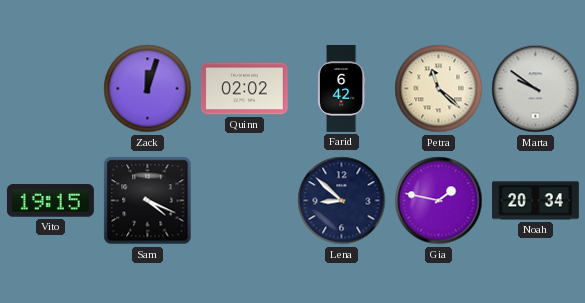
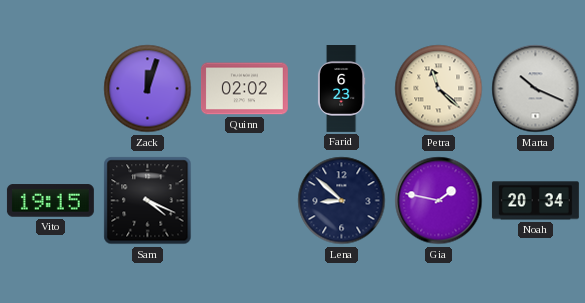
Farid: 6:42 -> 6:23
Marta: 9:51 -> 10:19
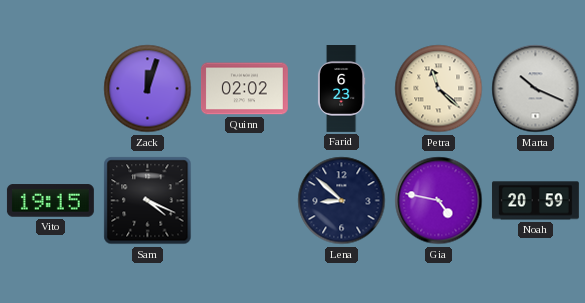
Gia: 1:47 -> 4:47
Noah: 20:34 -> 20:59
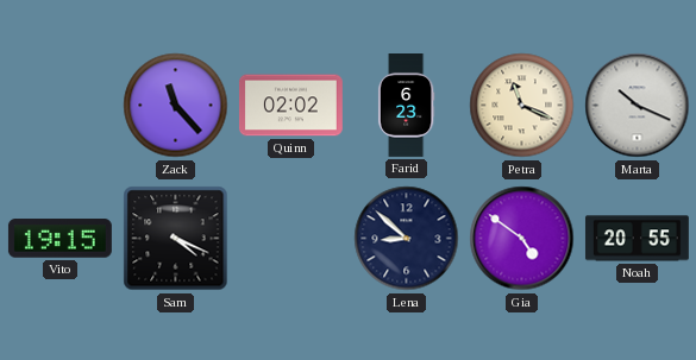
Zack: 12:03 -> 11:23
Petra: 11:22 -> 11:19
Gia: 4:47 -> 4:51
Noah: 20:59 -> 20:55
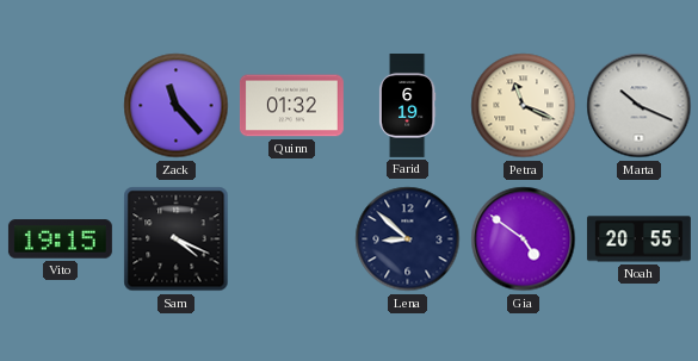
Quinn: 02:02 -> 01:32
Farid: 6:23 -> 6:19
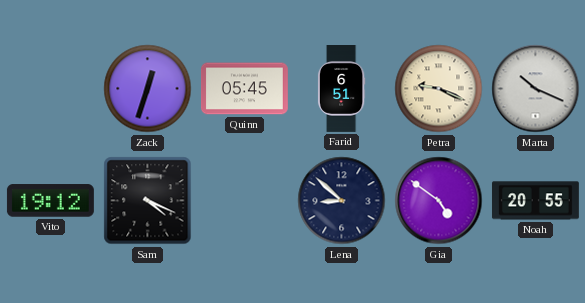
Zack: 11:23 -> 12:33
Quinn: 01:32 -> 05:45
Farid: 6:19 -> 6:51
Petra: 11:19 -> 9:19
Vito: 19:15 -> 19:12
